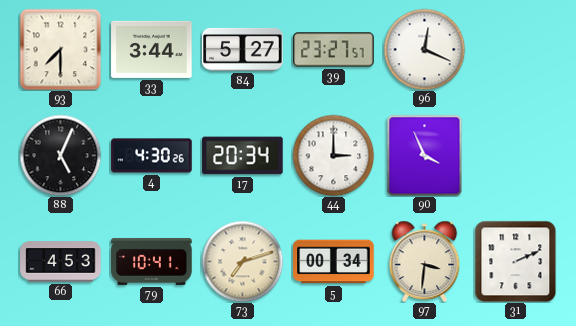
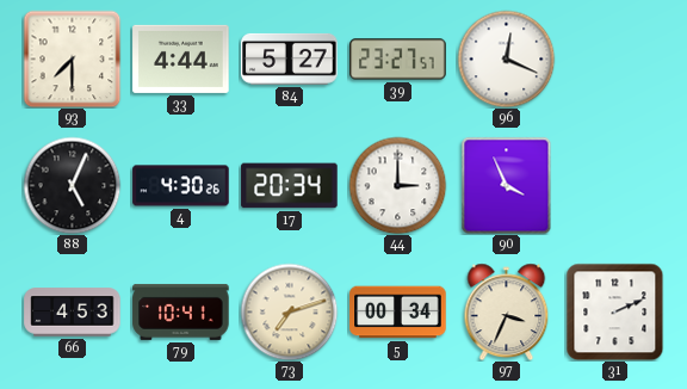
33: 3:44 -> 4:44
97: 3:31 -> 3:34
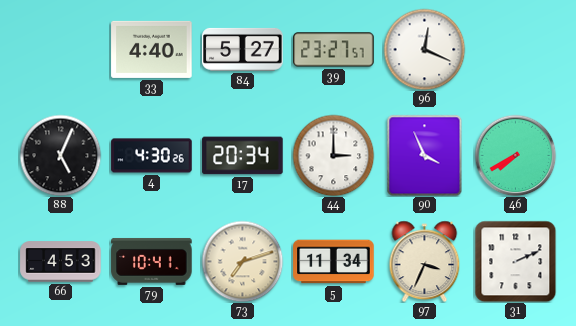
93: 7:30 -> none
33: 4:44 -> 4:40
46: none -> 7:40
5: 00:34 -> 11:34
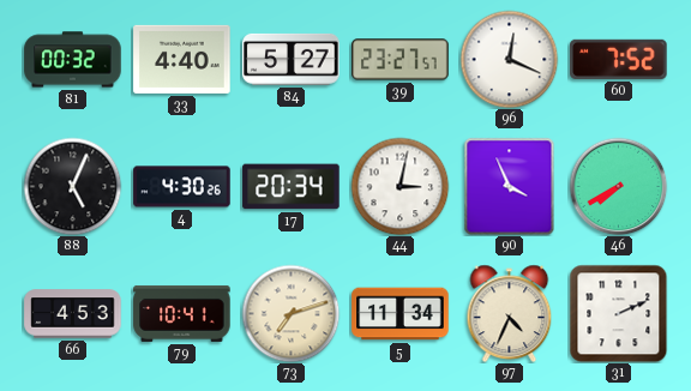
81: none -> 00:32
60: none -> 7:52
44: 3:00 -> 3:02
97: 3:34 -> 4:34
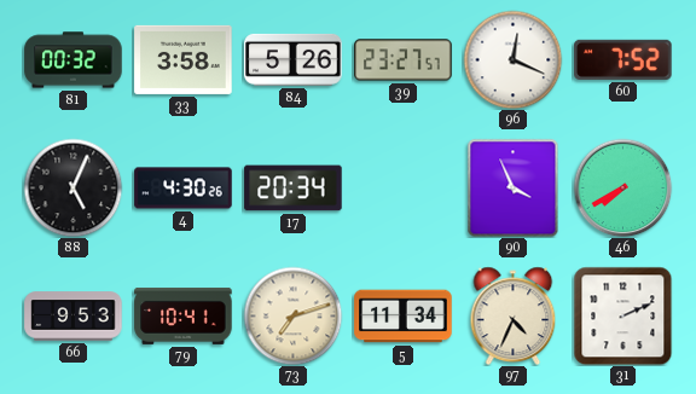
33: 4:40 -> 3:58
84: 5:27 -> 5:26
44: 3:02 -> none
66: 4:53 -> 9:53
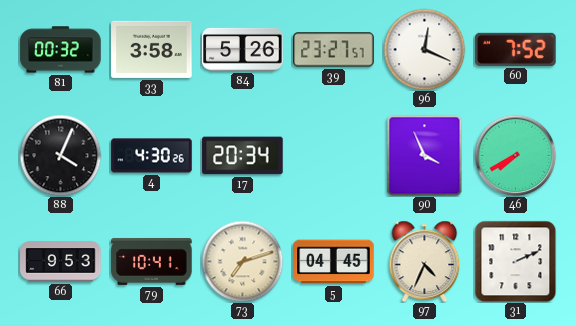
88: 5:04 -> 4:04
5: 11:34 -> 04:45
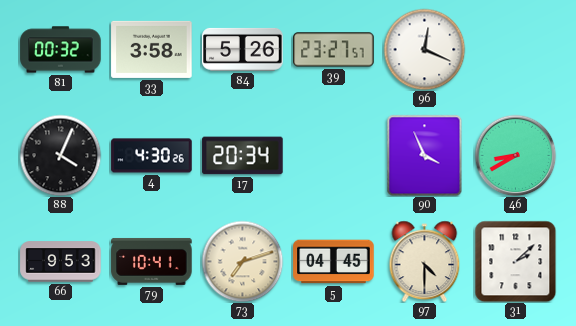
60: 7:52 -> none
46: 7:40 -> 8:40
97: 4:34 -> 4:30
31: 2:11 -> 2:08
